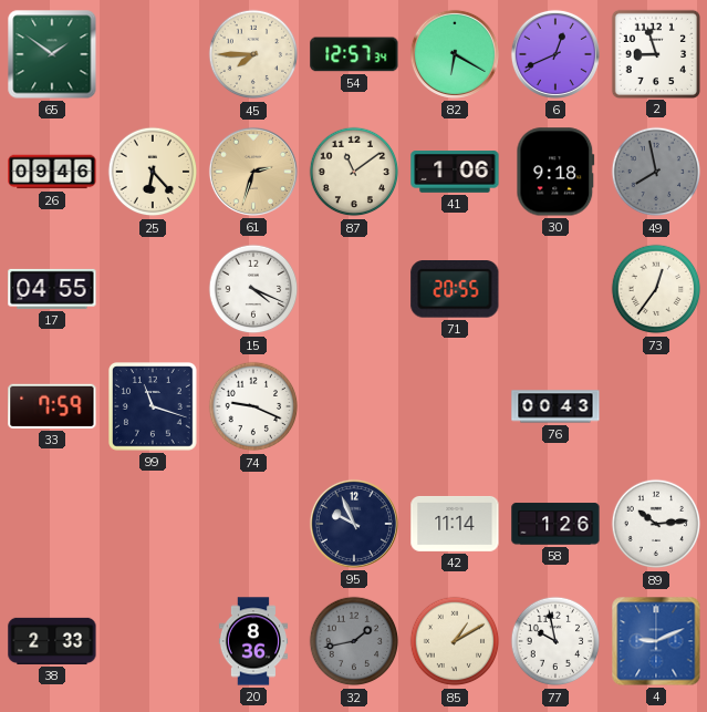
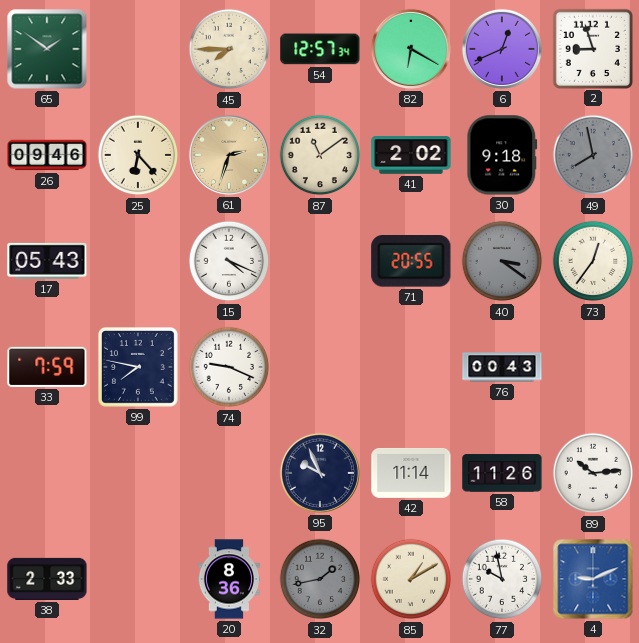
41: 1:06 -> 2:02
17: 04:55 -> 05:43
40: none -> 3:21
99: 11:18 -> 7:47
58: 1:26 -> 11:26
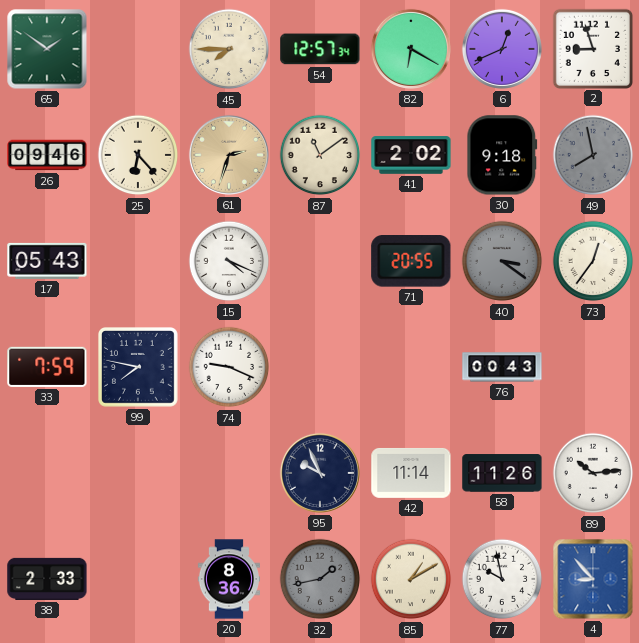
4: 9:11 -> 8:53
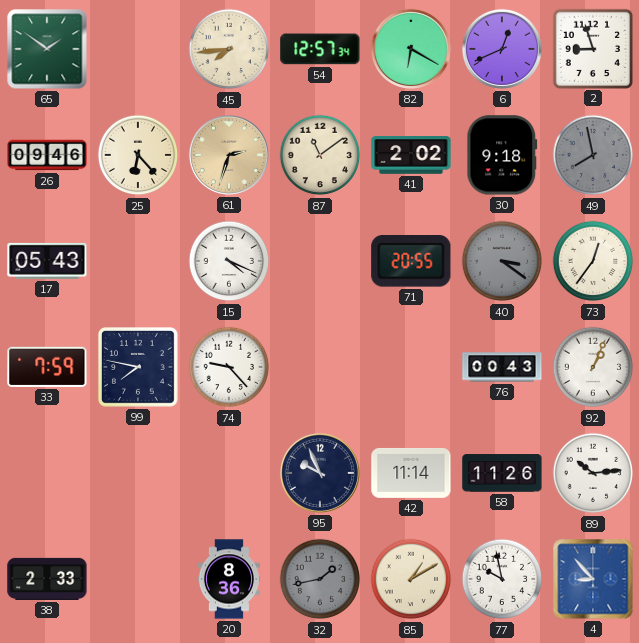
45: 7:45 -> 7:44
74: 9:19 -> 9:23
92: none -> 1:04
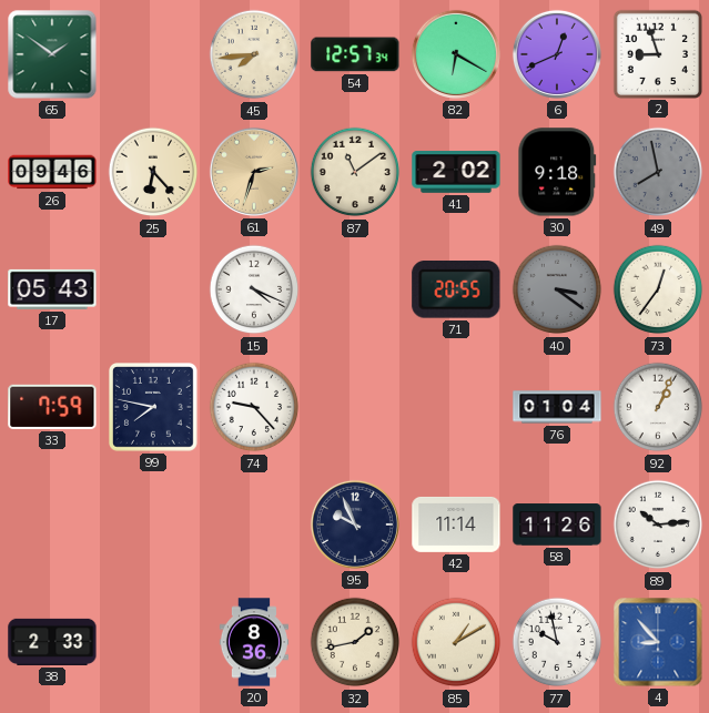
76: 00:43 -> 01:04
32 dial: grey -> cream
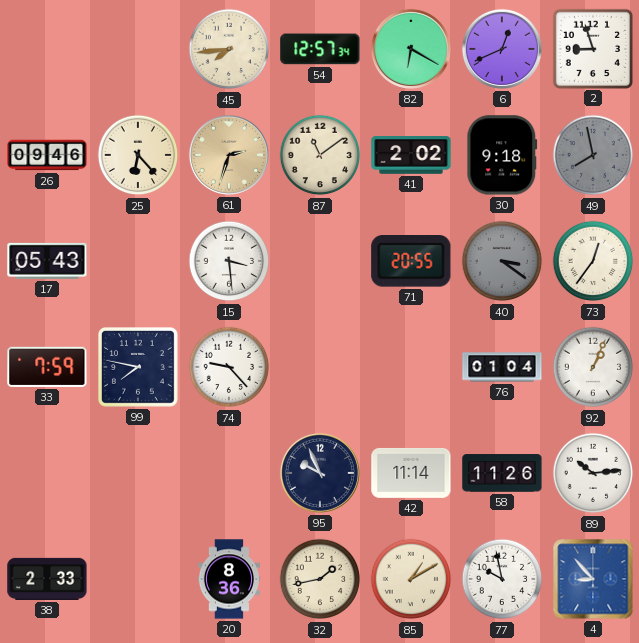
65: 1:51 -> none
15: 4:19 -> 3:29
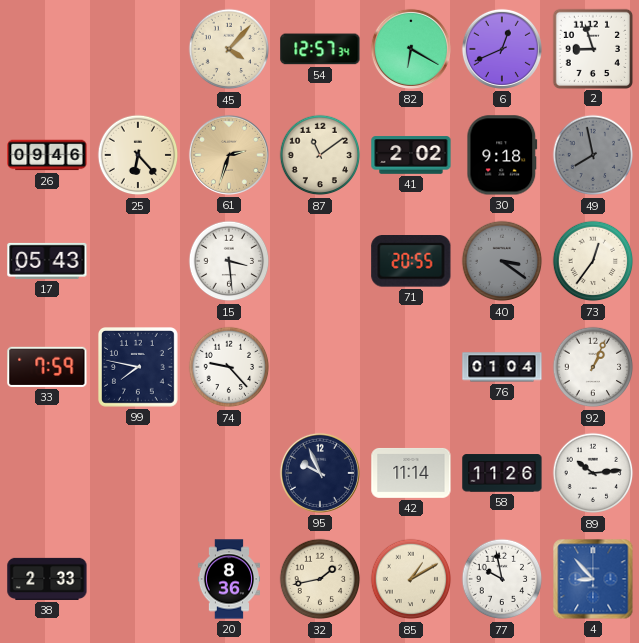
45: 7:44 -> 4:07
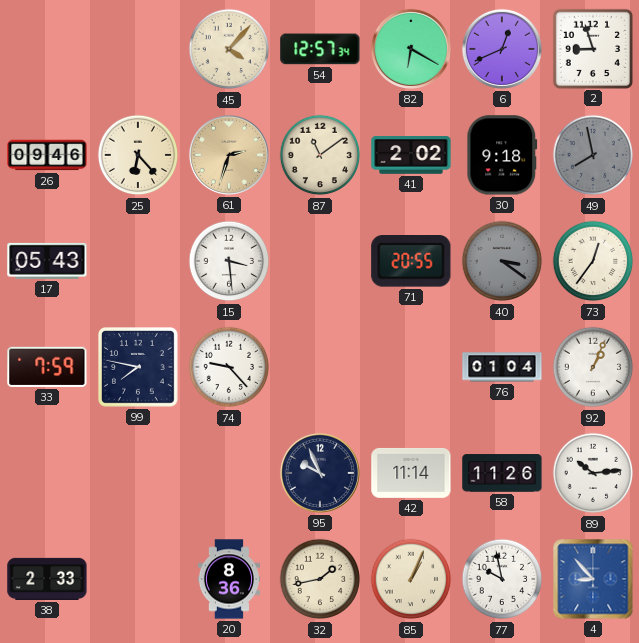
85: 1:10 -> 1:04
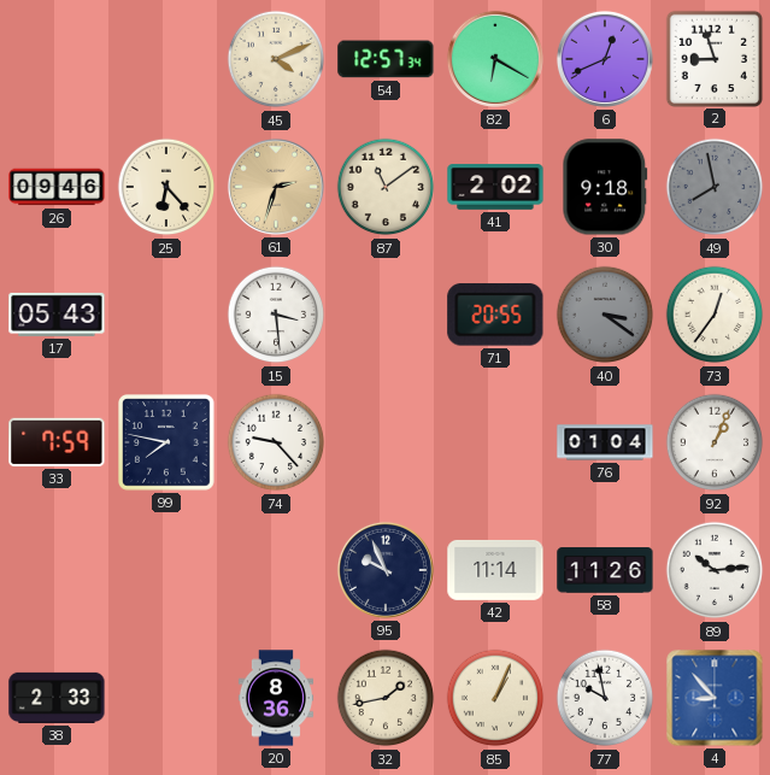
45: 4:07 -> 4:11
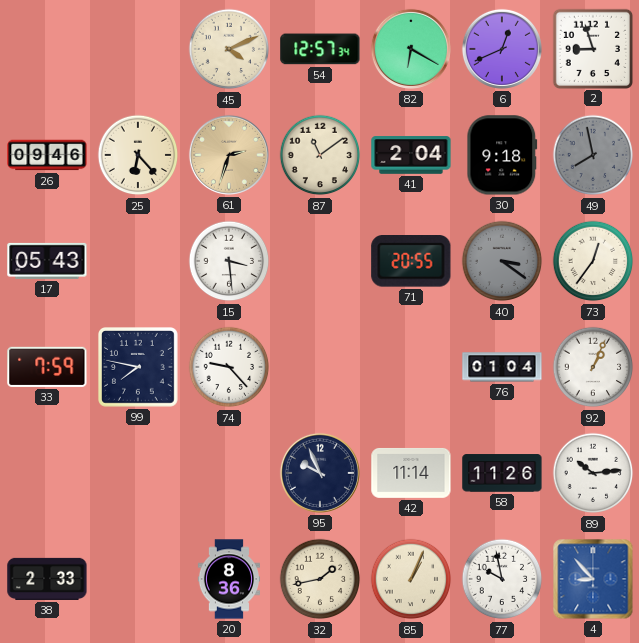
41: 2:02 -> 2:04
